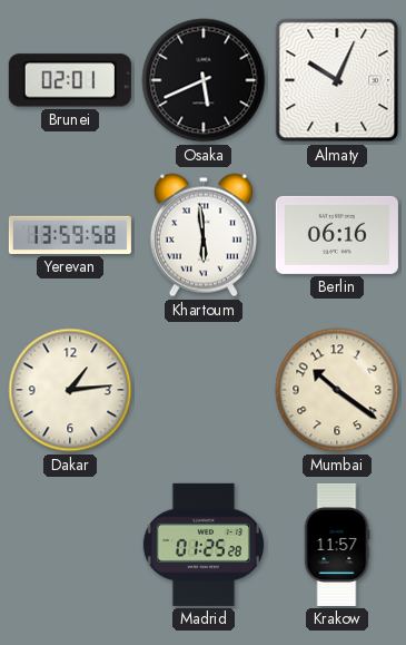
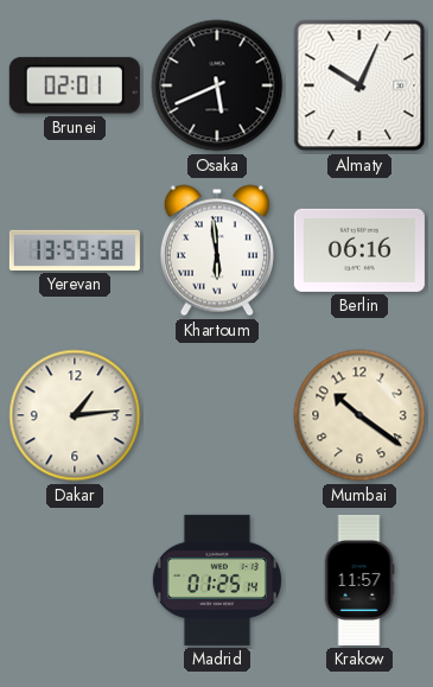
Madrid: 01:25:28 -> 01:25:14
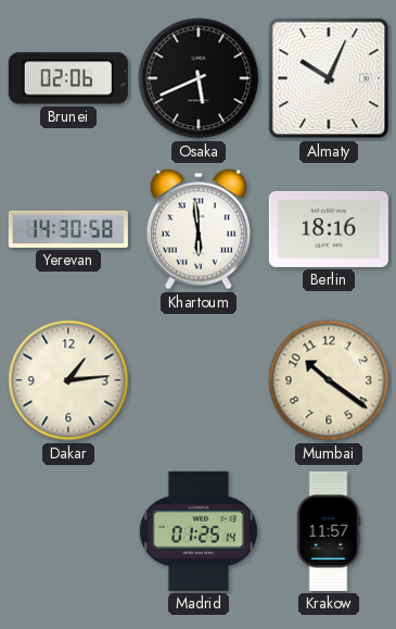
Brunei: 02:01 -> 02:06
Yerevan: 13:59 -> 14:30
Berlin: 06:16 -> 18:16
